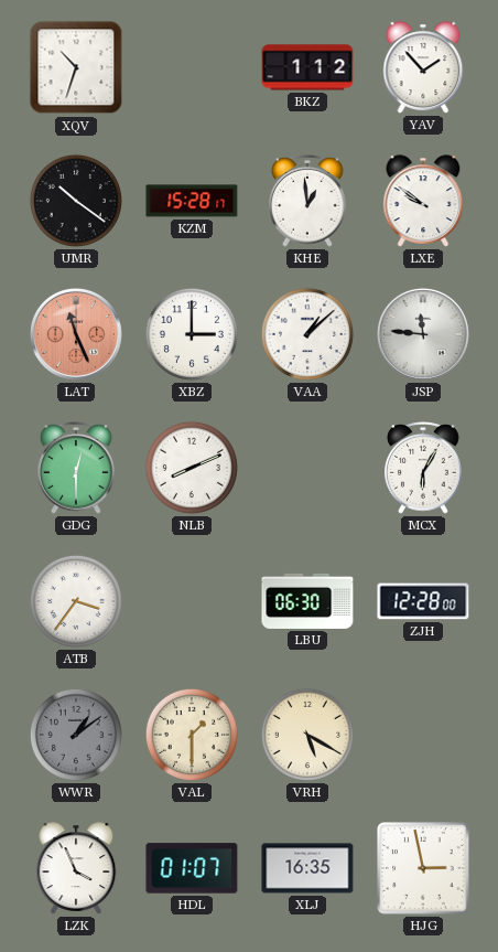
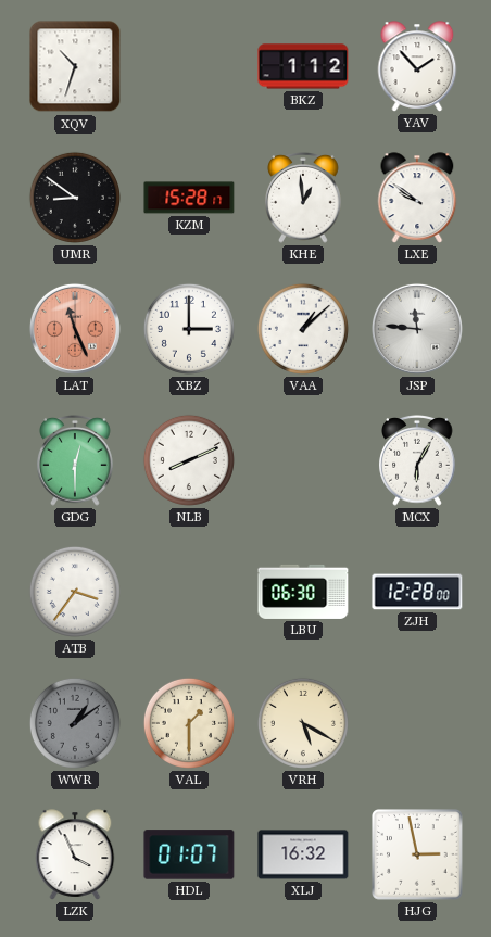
UMR: 10:21 -> 8:51
XLJ: 16:35 -> 16:32
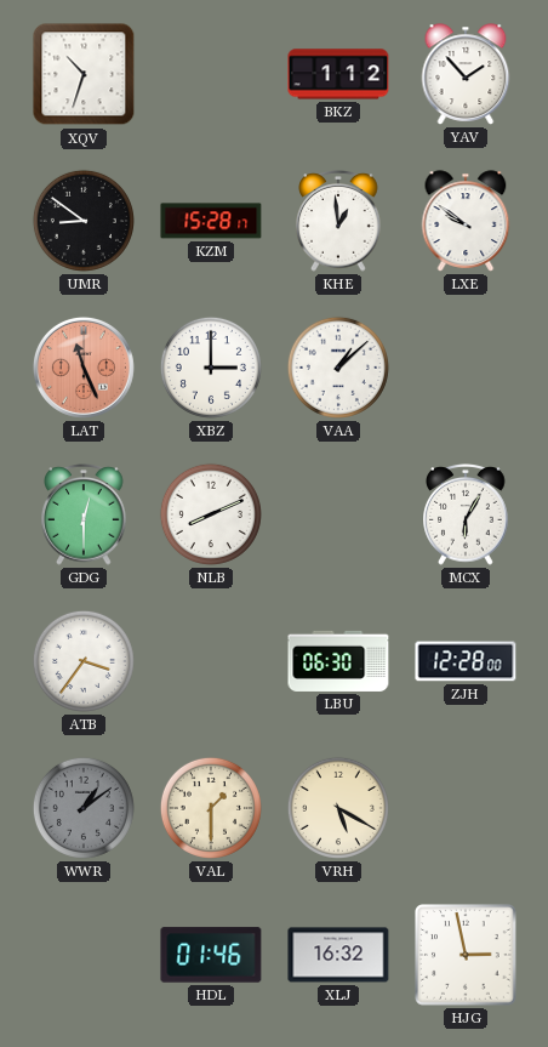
JSP: 11:46 -> none
LZK: 3:56 -> none
HDL: 01:07 -> 01:46
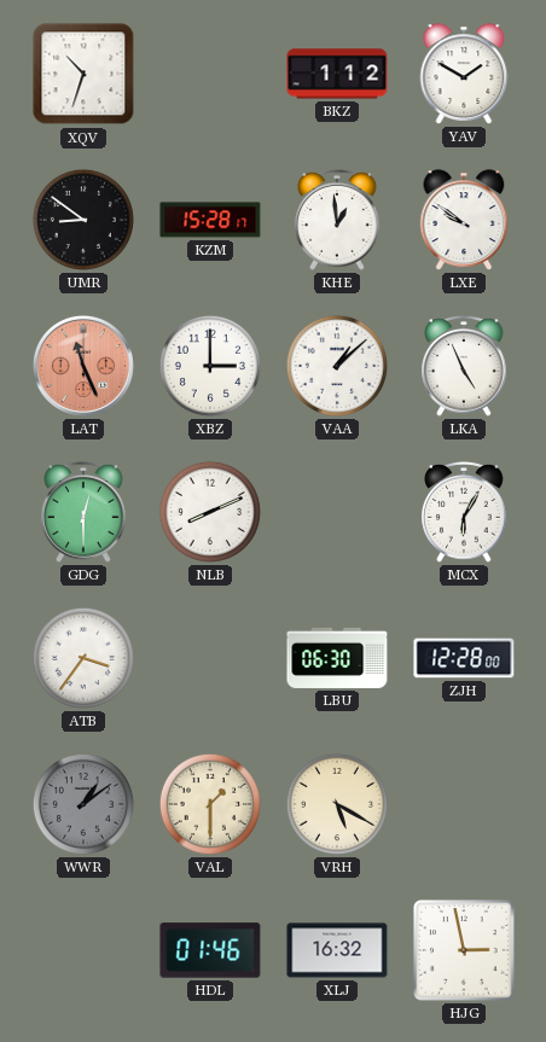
YAV: 1:53 -> 1:50
LKA: none -> 4:56
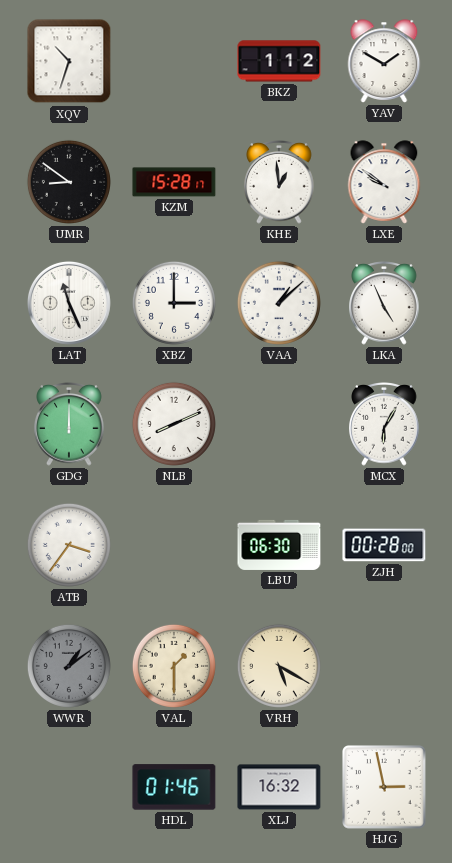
LAT dial: salmon -> white
GDG: 12:30 -> 12:00
ZJH: 12:28 -> 00:28
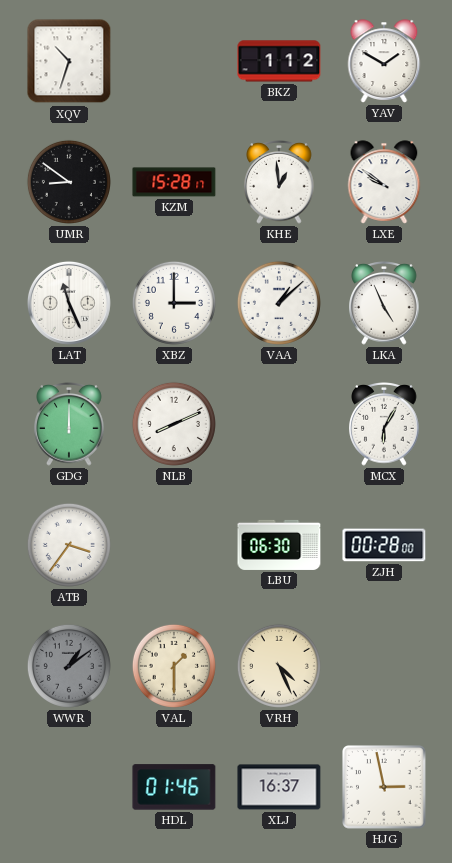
VRH: 5:20 -> 4:26
XLJ: 16:32 -> 16:37
